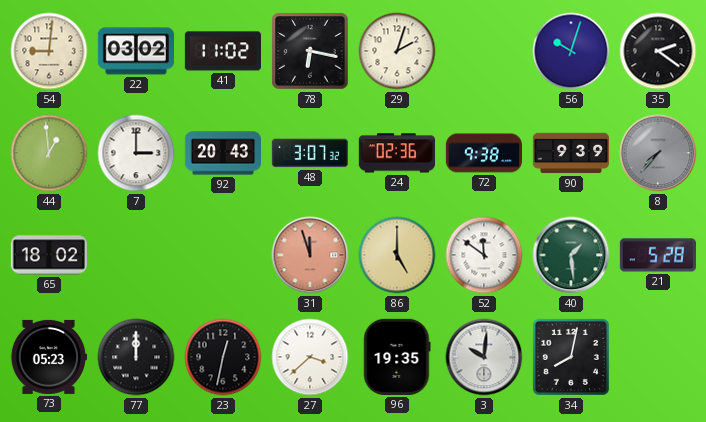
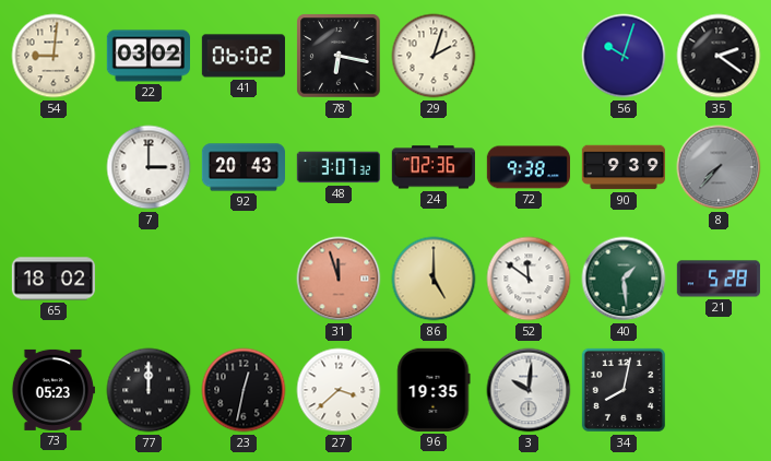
41: 11:02 -> 06:02
44: 12:59 -> none
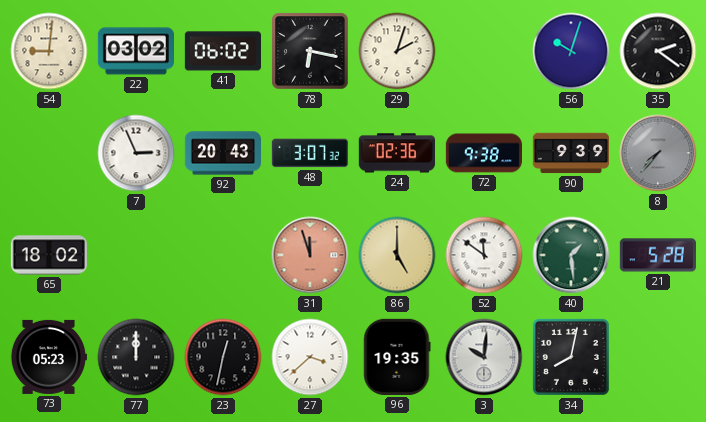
7: 3:00 -> 2:56
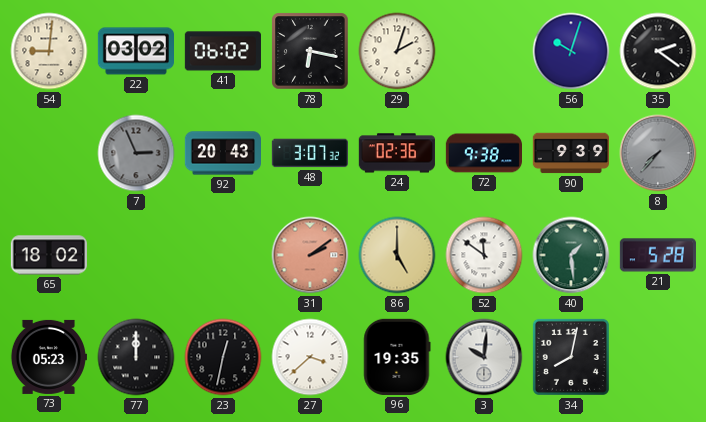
7 dial: white -> grey
31: 11:57 -> 2:09
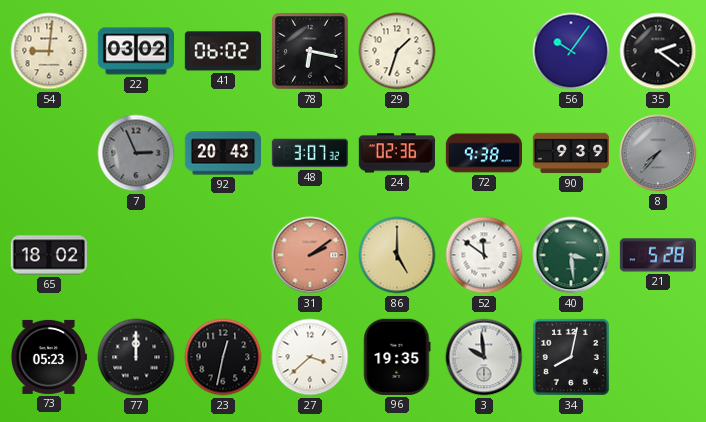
29: 2:03 -> 1:33
56: 10:03 -> 10:06
40: 1:29 -> 3:29
3: 10:01 -> 9:59
